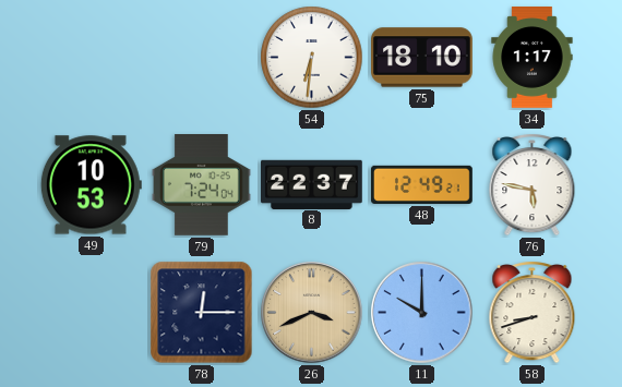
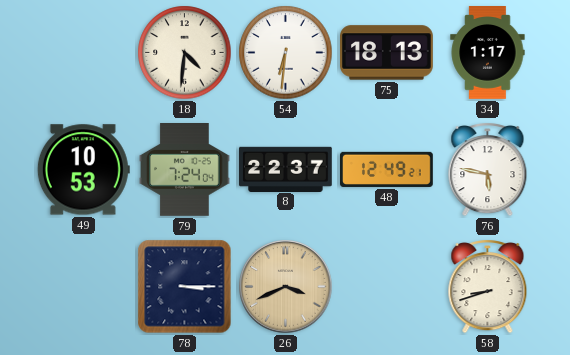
18: none -> 4:31
75: 18:10 -> 18:13
78: 12:15 -> 3:15
11: 10:00 -> none
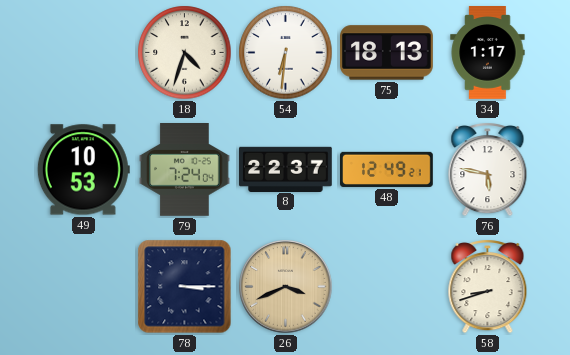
18: 4:31 -> 4:33
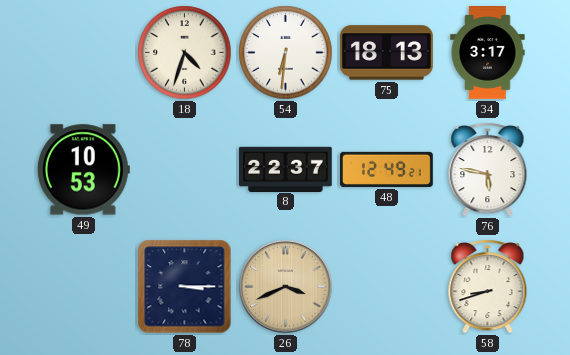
34: 1:17 -> 3:17
79: 7:24 -> none
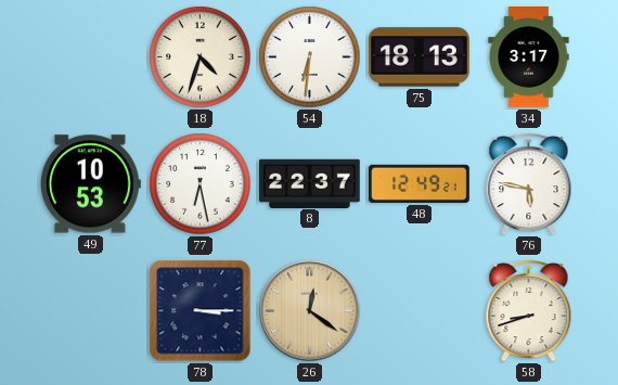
77: none -> 6:28
26: 3:41 -> 12:21
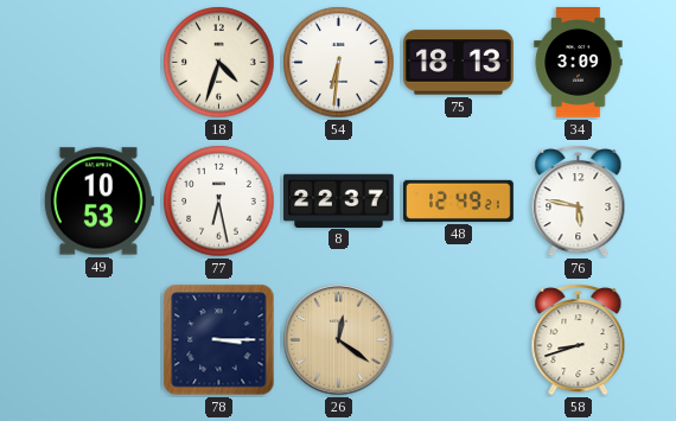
34: 3:17 -> 3:09
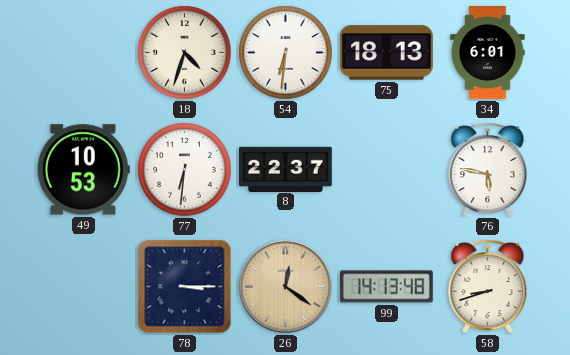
34: 3:09 -> 6:01
77: 6:28 -> 6:31
48: 12:49 -> none
99: none -> 14:13
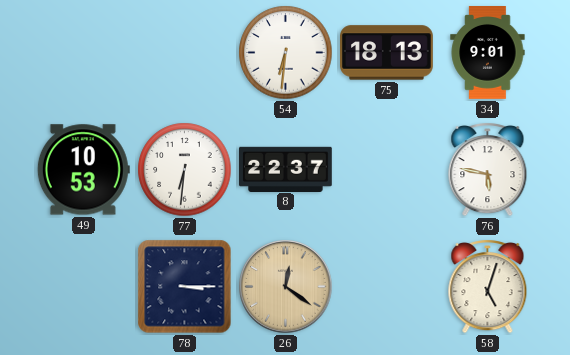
18: 4:33 -> none
34: 6:01 -> 9:01
99: 14:13 -> none
58: 8:42 -> 5:03
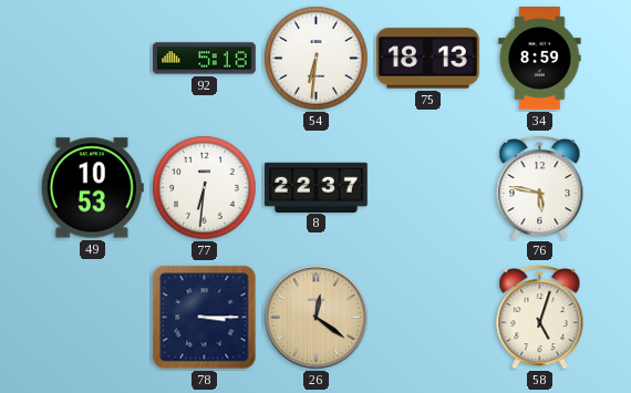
92: none -> 5:18
34: 9:01 -> 8:59
